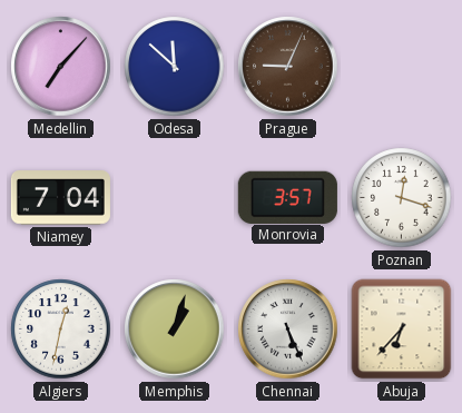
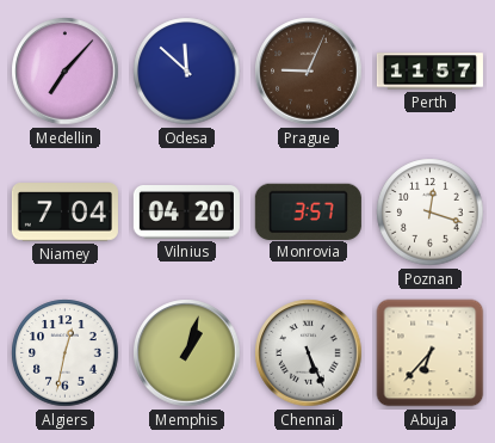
Perth: none -> 11:57
Vilnius: none -> 04:20
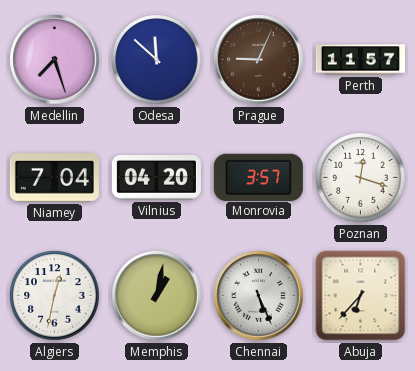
Medellin: 7:07 -> 7:27
Memphis: 1:03 -> 1:02
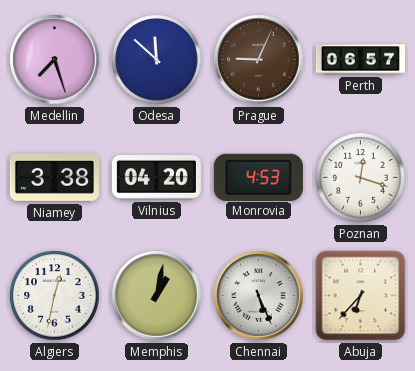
Perth: 11:57 -> 06:57
Niamey: 7:04 -> 3:38
Monrovia: 3:57 -> 4:53
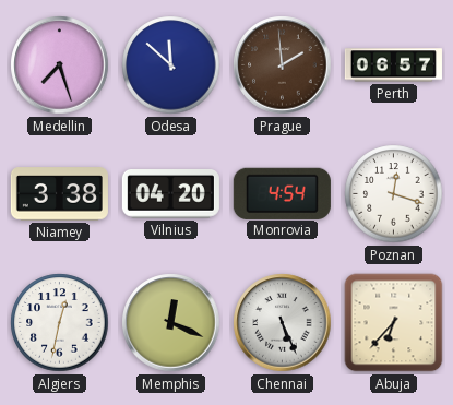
Prague: 9:04 -> 1:59
Monrovia: 4:53 -> 4:54
Memphis: 1:02 -> 12:19
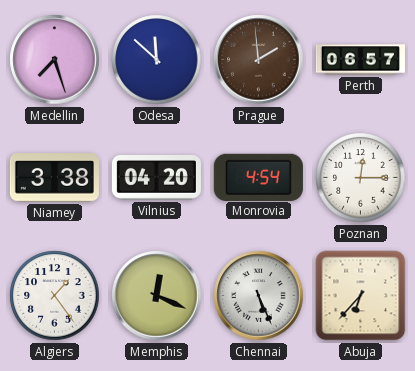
Poznan: 12:18 -> 12:15
Algiers: 12:32 -> 1:24
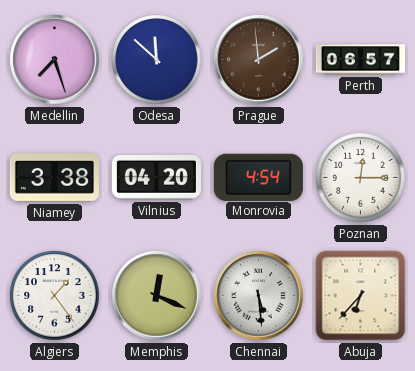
Chennai: 5:26 -> 5:29
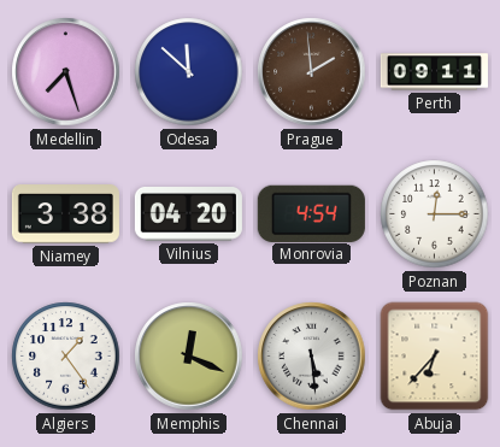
Perth: 06:57 -> 09:11
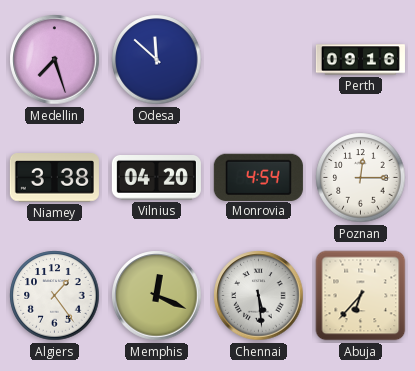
Prague: 1:59 -> none
Perth: 09:11 -> 09:16
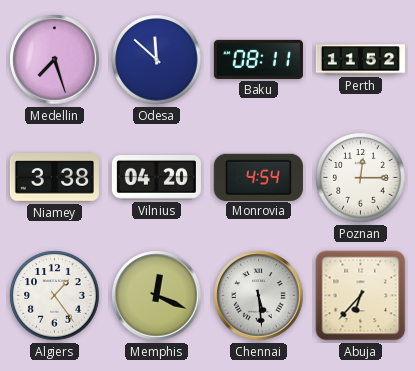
Baku: none -> 08:11
Perth: 09:16 -> 11:52
